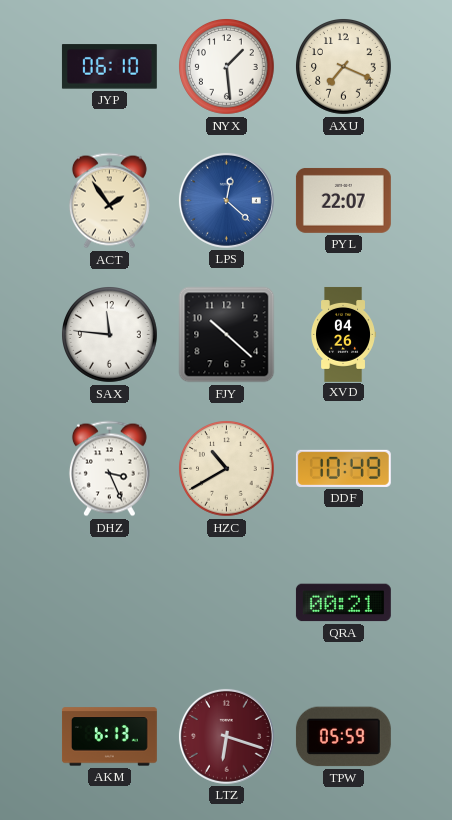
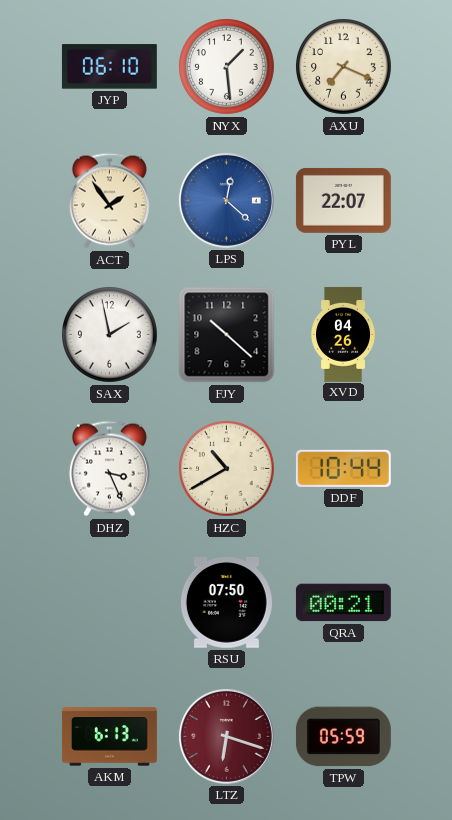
SAX: 11:46 -> 1:58
DDF: 10:49 -> 10:44
RSU: none -> 07:50
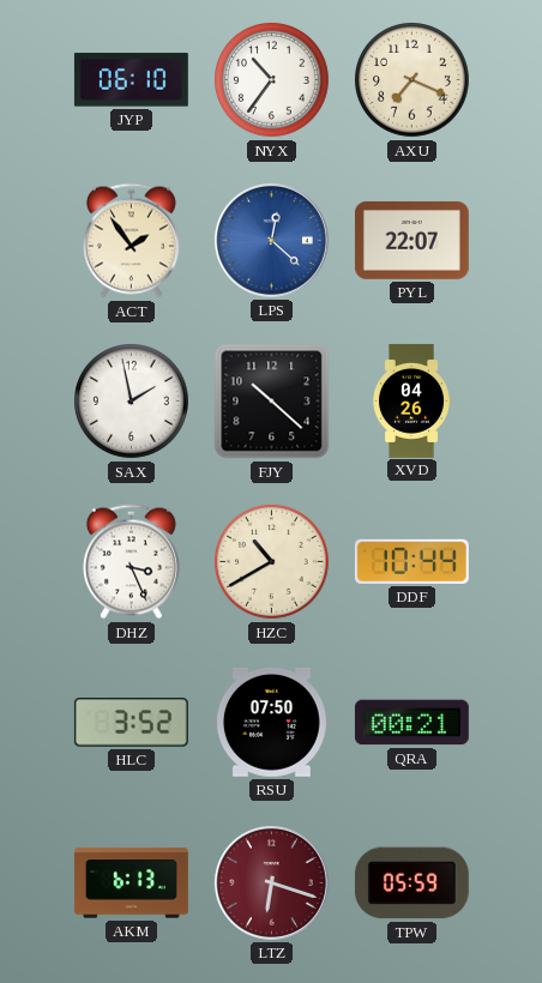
NYX: 1:29 -> 10:36
HLC: none -> 3:52
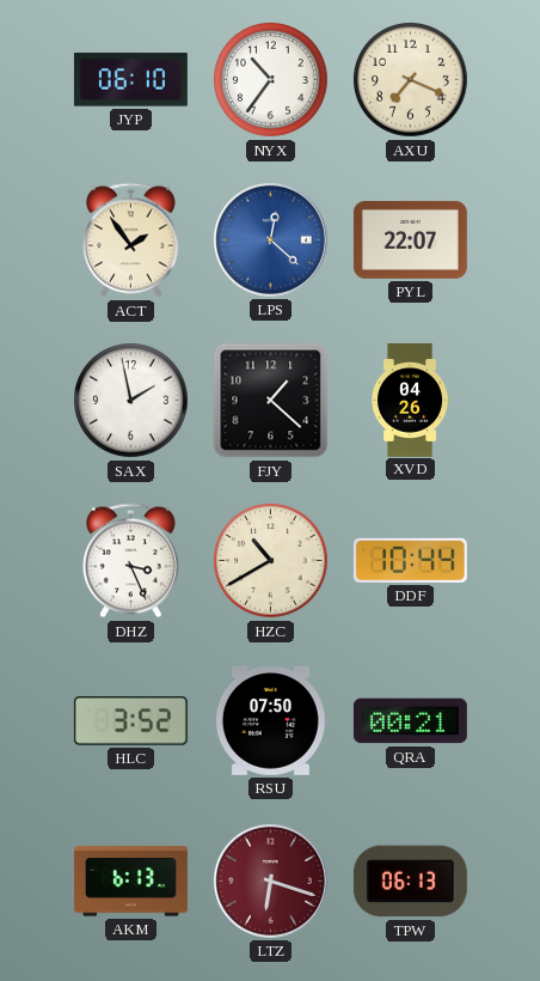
FJY: 10:22 -> 1:22
TPW: 05:59 -> 06:13
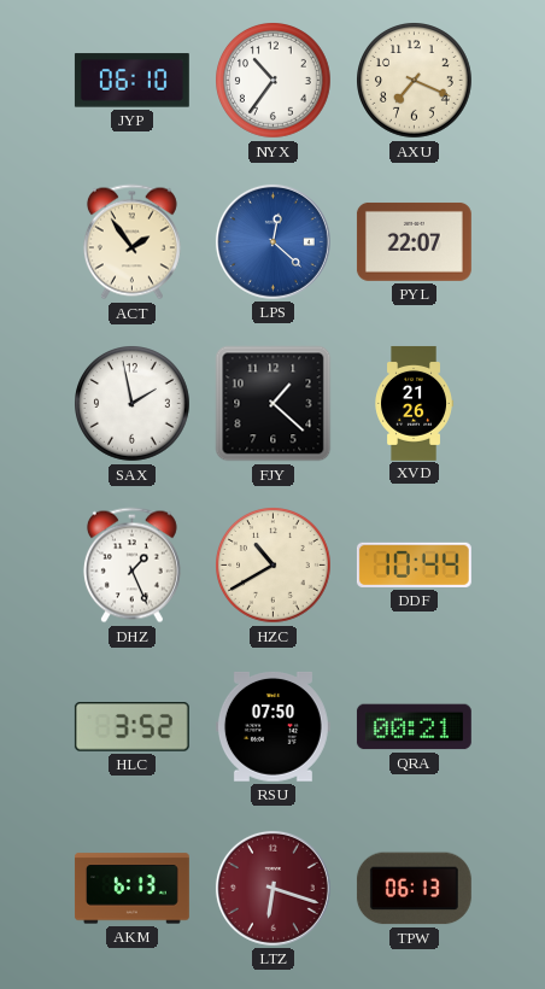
XVD: 04:26 -> 21:26
DHZ: 3:26 -> 1:26
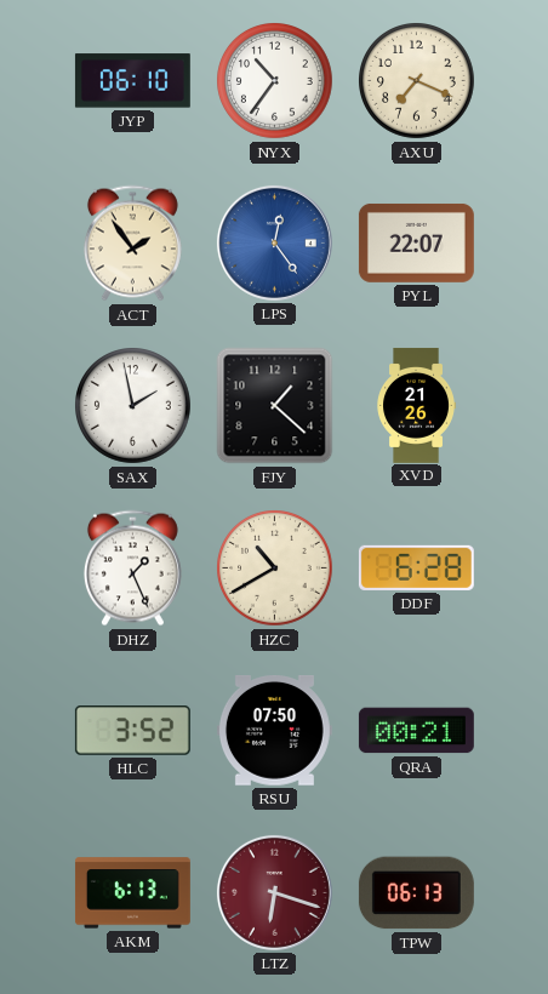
LPS: 12:22 -> 12:24
DDF: 10:44 -> 6:28
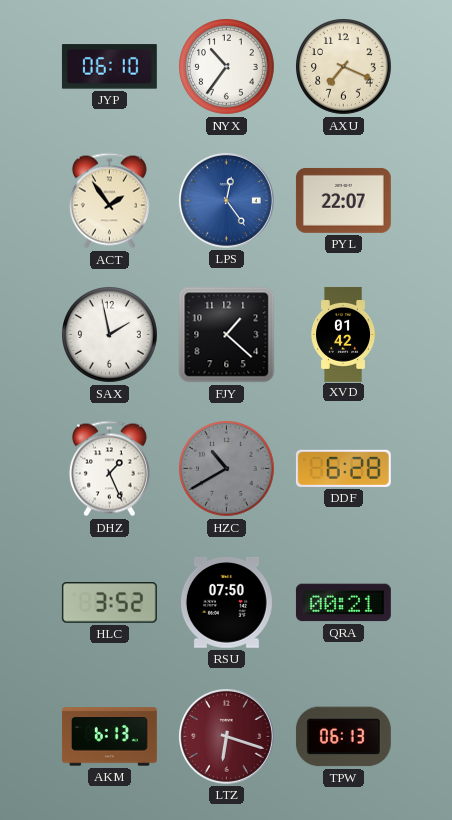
XVD: 21:26 -> 01:42
HZC dial: cream -> grey
